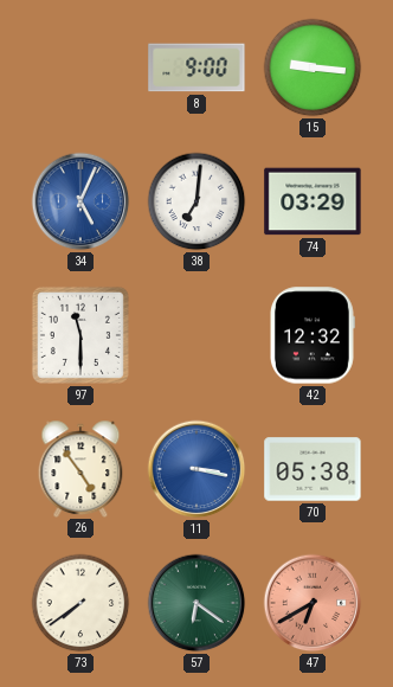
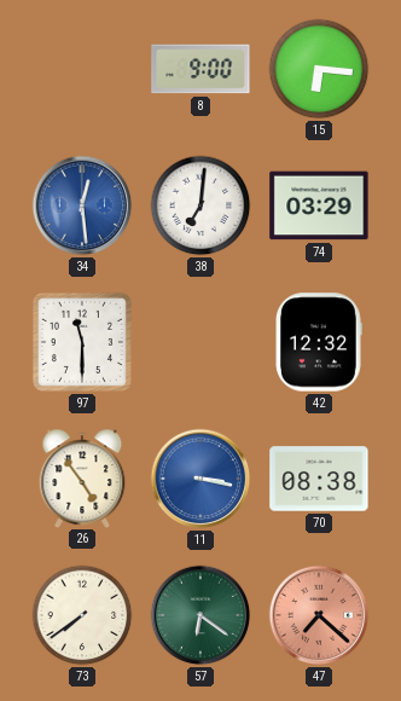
15: 9:16 -> 6:16
34: 5:04 -> 12:29
70: 05:38 -> 08:38
47: 6:40 -> 7:22
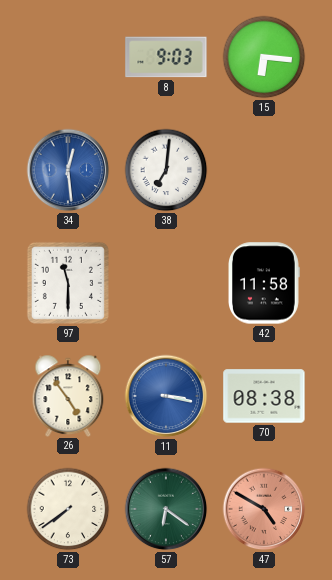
8: 9:00 -> 9:03
74: 03:29 -> none
42: 12:32 -> 11:58
47: 7:22 -> 4:50
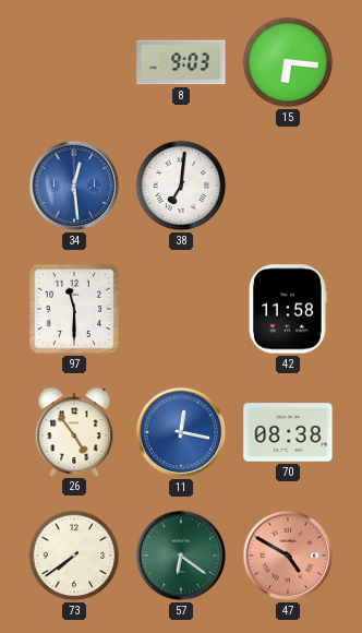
11: 3:17 -> 12:17
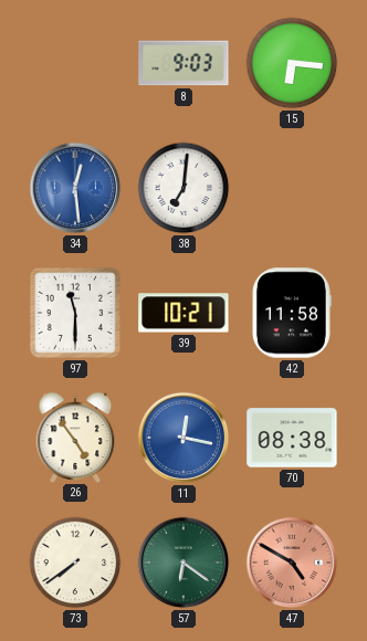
39: none -> 10:21
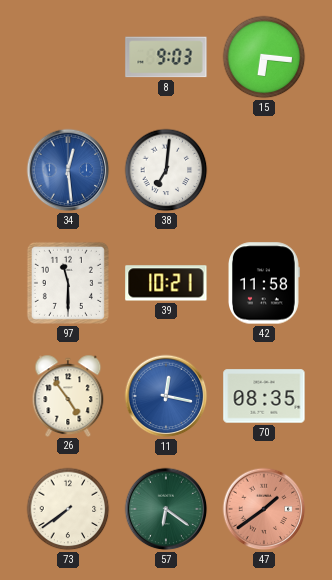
70: 08:38 -> 08:35
47: 4:50 -> 1:39
